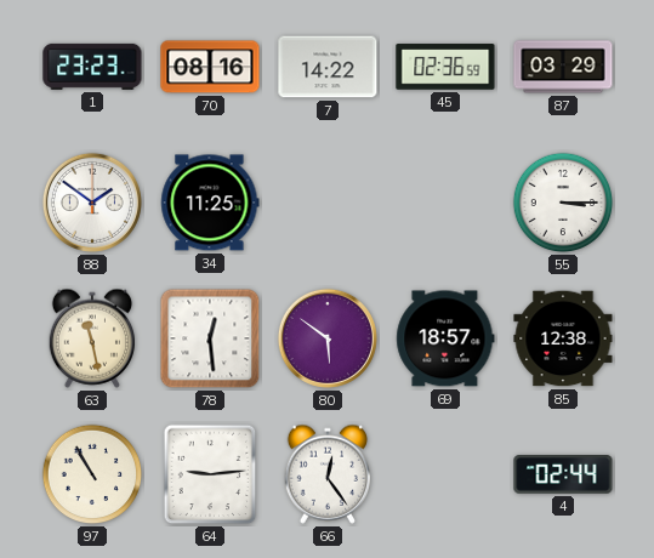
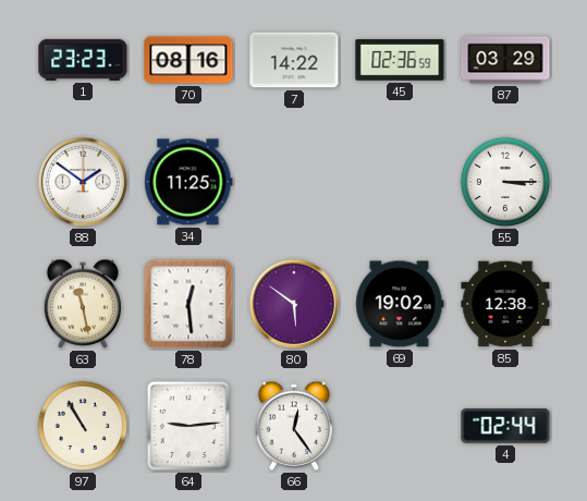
69: 18:57 -> 19:02
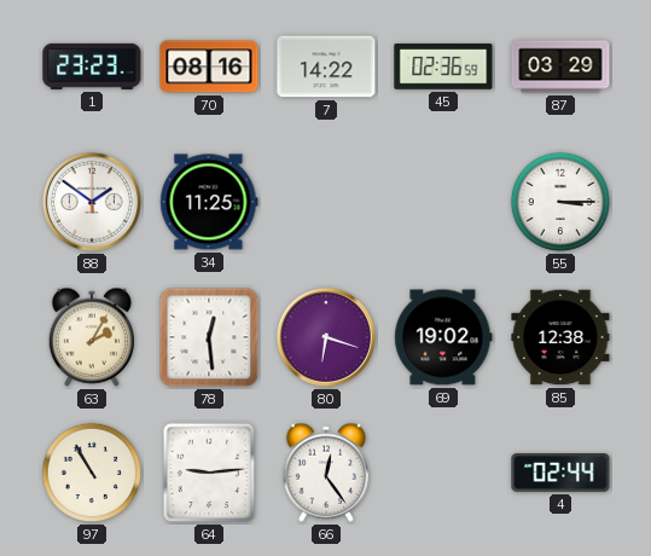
63: 11:28 -> 2:05
80: 5:51 -> 6:18
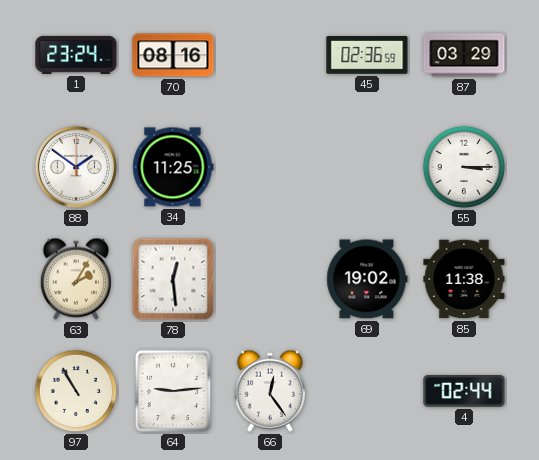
1: 23:23 -> 23:24
7: 14:22 -> none
80: 6:18 -> none
85: 12:38 -> 11:38
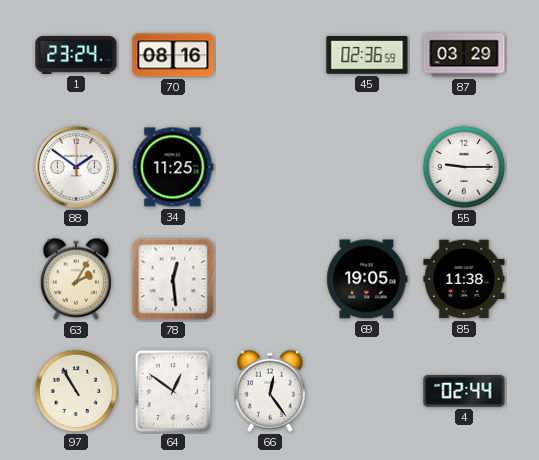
55: 3:15 -> 9:15
69: 19:02 -> 19:05
64: 9:14 -> 12:51
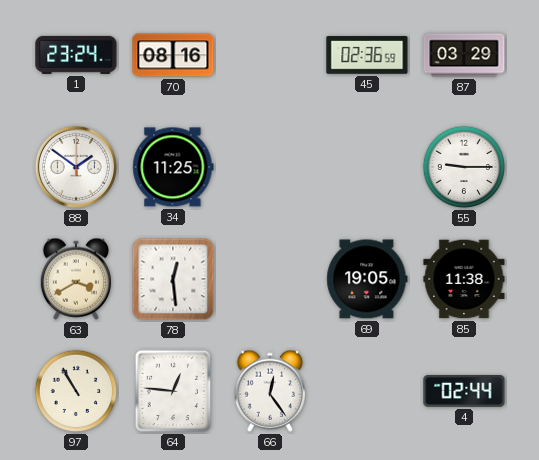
63: 2:05 -> 3:40
64: 12:51 -> 12:46
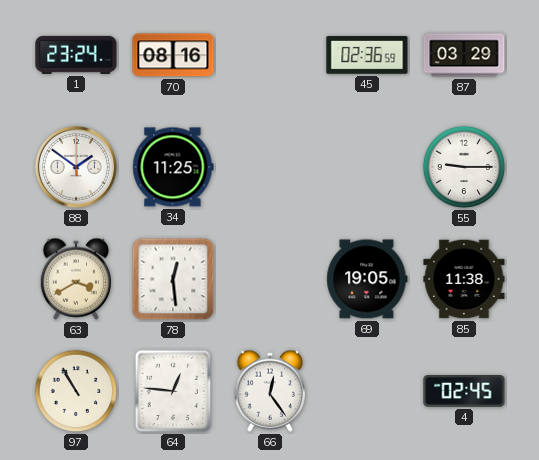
4: 02:44 -> 02:45
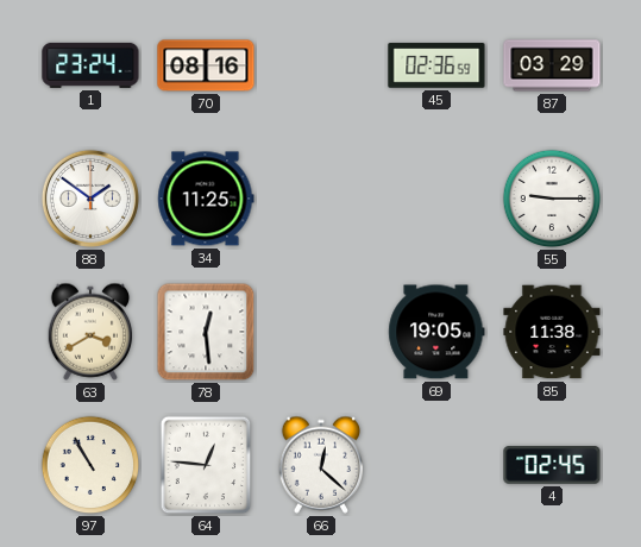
66: 12:24 -> 12:22
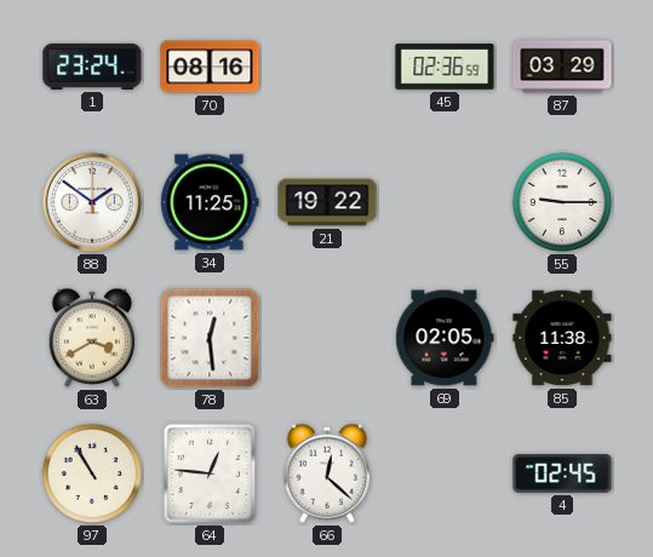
21: none -> 19:22
69: 19:05 -> 02:05
